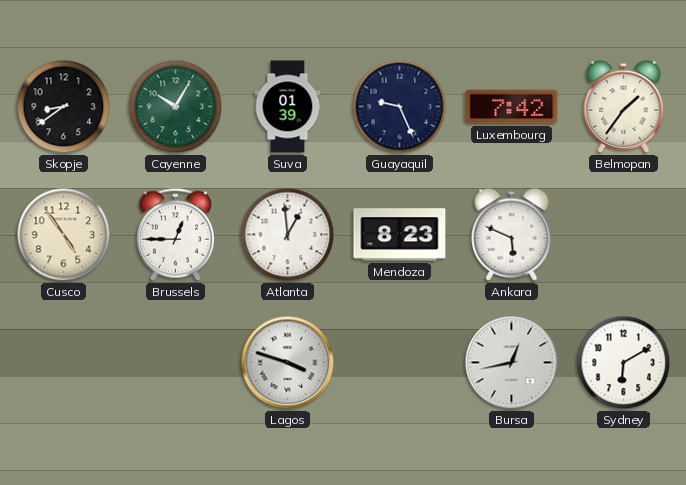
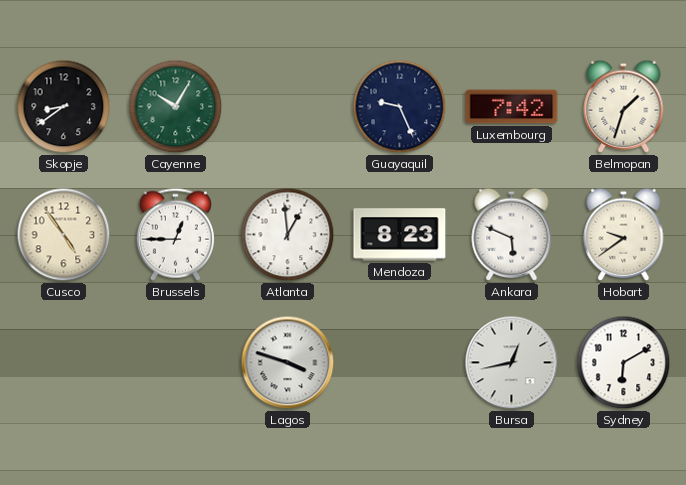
Suva: 01:39 -> none
Belmopan: 1:36 -> 1:33
Hobart: none -> 9:39
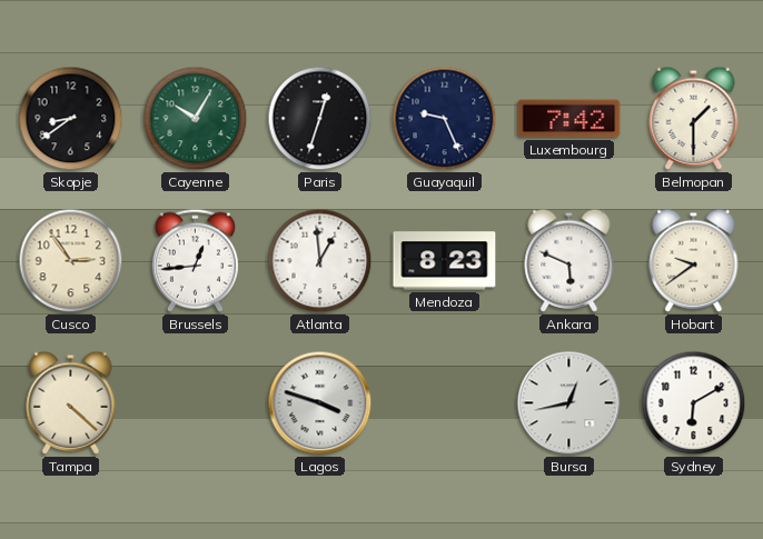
Paris: none -> 12:33
Belmopan: 1:33 -> 1:30
Cusco: 4:54 -> 2:54
Brussels: 12:45 -> 12:44
Tampa: none -> 4:22
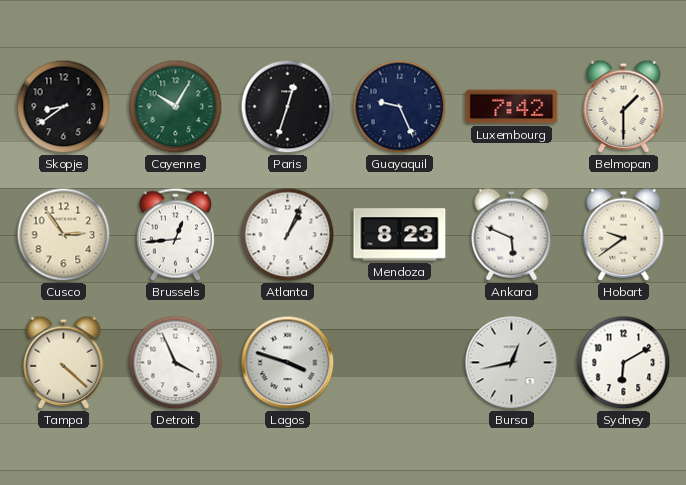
Atlanta: 12:59 -> 1:04
Detroit: none -> 3:56
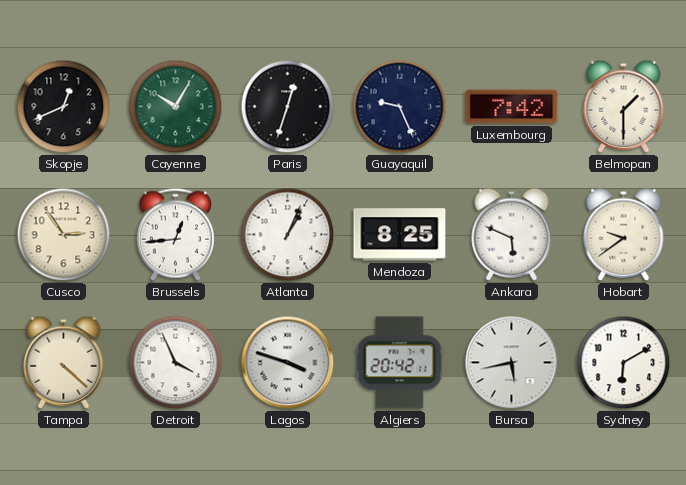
Skopje: 8:39 -> 12:41
Mendoza: 8:23 -> 8:25
Algiers: none -> 20:42
Bursa: 12:43 -> 5:43
